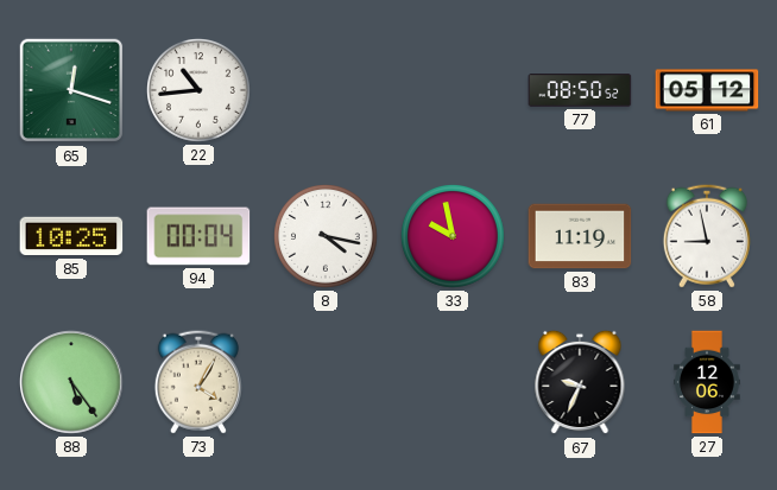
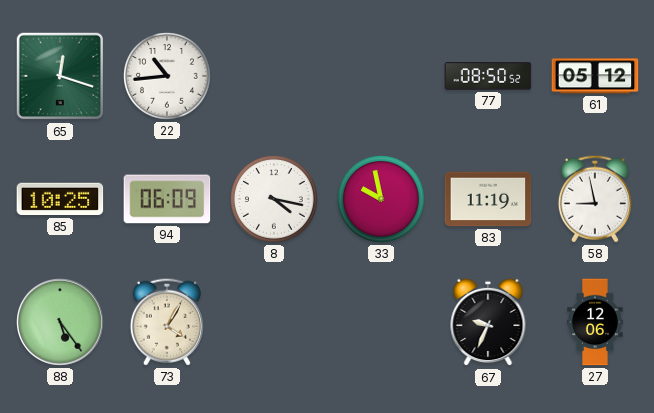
94: 00:04 -> 06:09
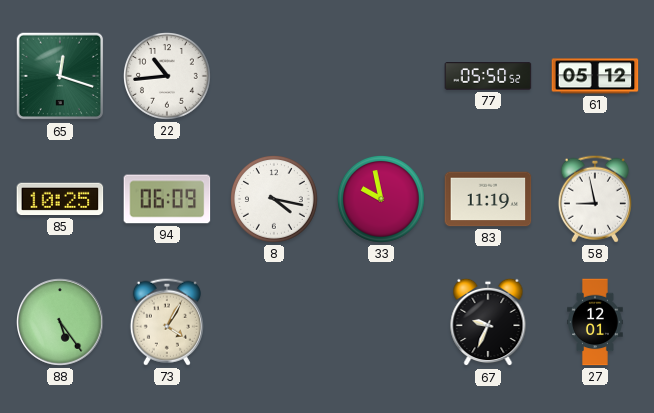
77: 08:50 -> 05:50
27: 12:06 -> 12:01
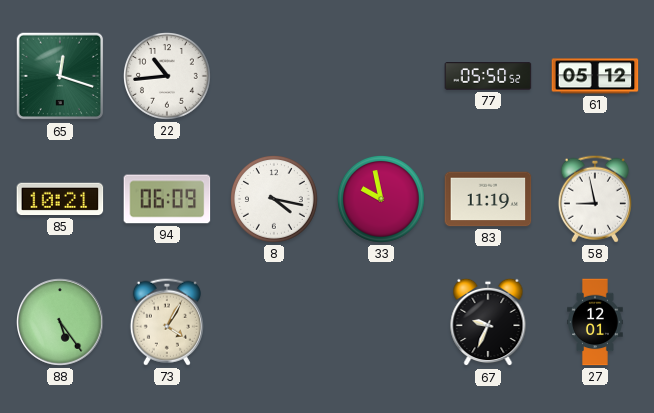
85: 10:25 -> 10:21
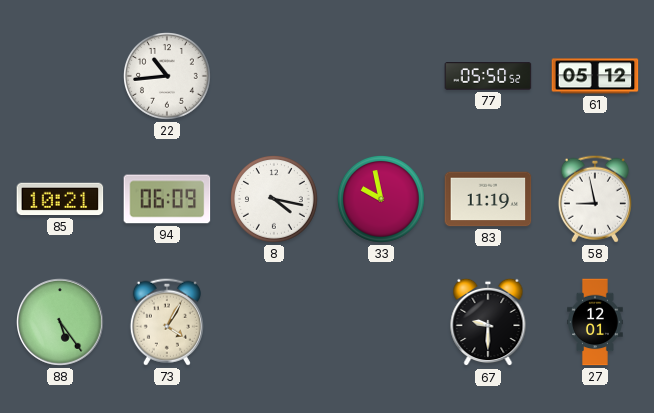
65: 12:18 -> none
67: 9:34 -> 9:30
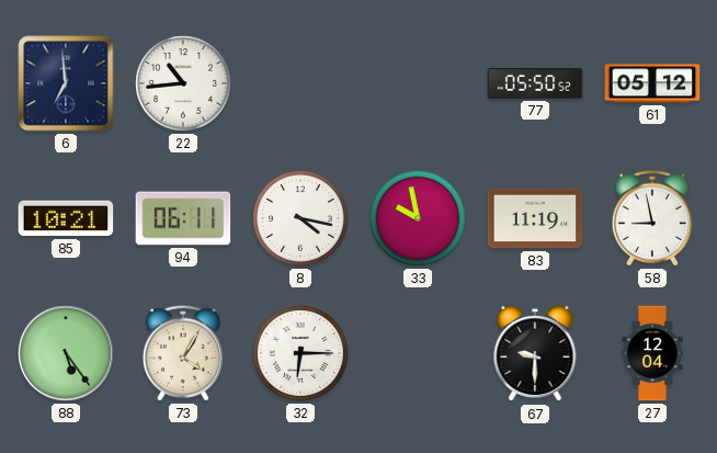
6: none -> 6:59
94: 06:09 -> 06:11
32: none -> 6:15
27: 12:01 -> 12:04
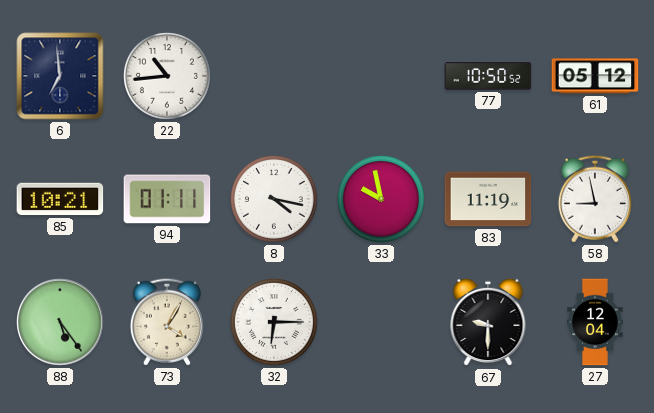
77: 05:50 -> 10:50
94: 06:11 -> 01:11
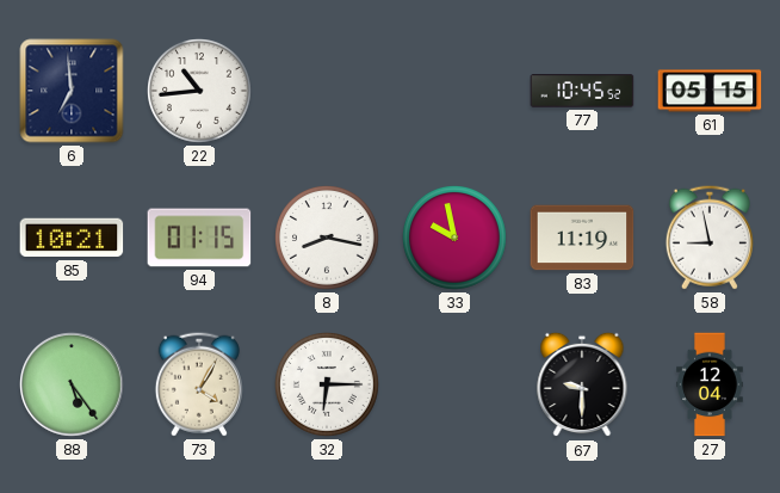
77: 10:50 -> 10:45
61: 05:12 -> 05:15
94: 01:11 -> 01:15
8: 4:17 -> 8:17
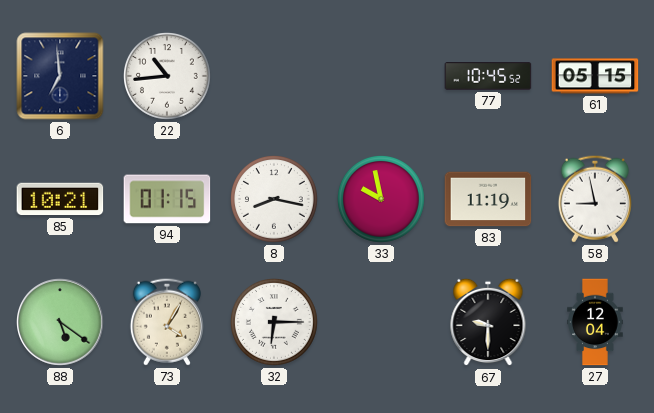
88: 5:24 -> 5:21
